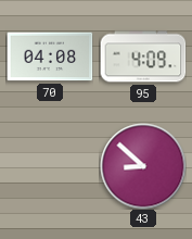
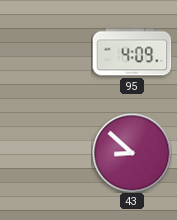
70: 04:08 -> none
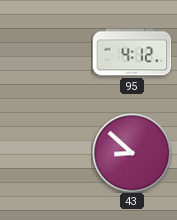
95: 4:09 -> 4:12
